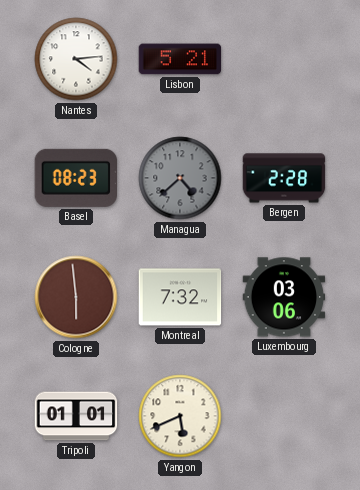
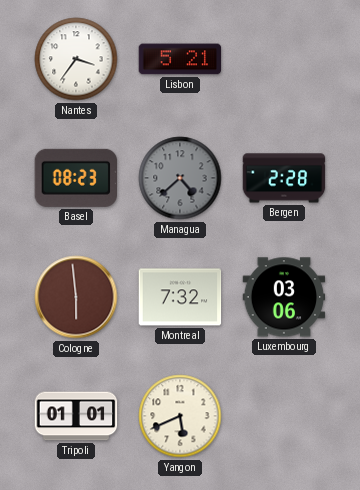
Nantes: 4:14 -> 3:36
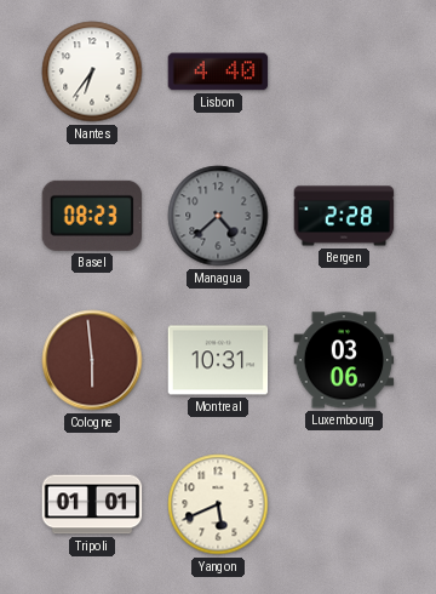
Nantes: 3:36 -> 6:36
Lisbon: 5:21 -> 4:40
Montreal: 7:32 -> 10:31
